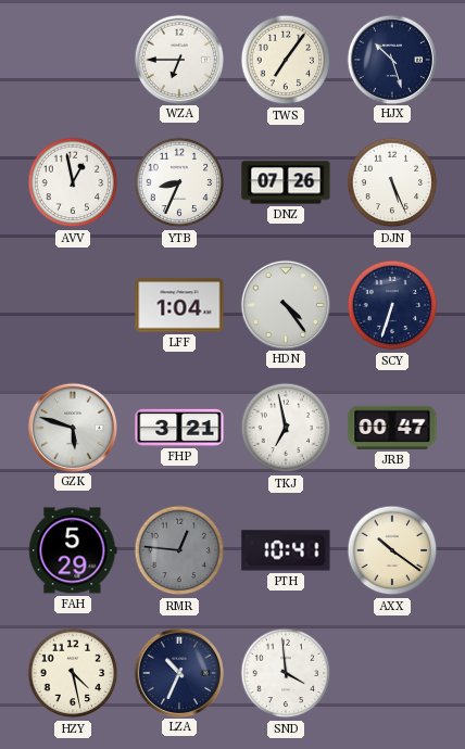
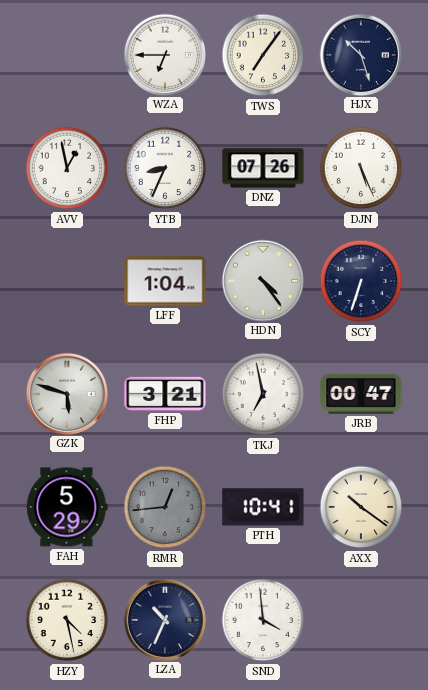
RMR: 12:46 -> 12:44
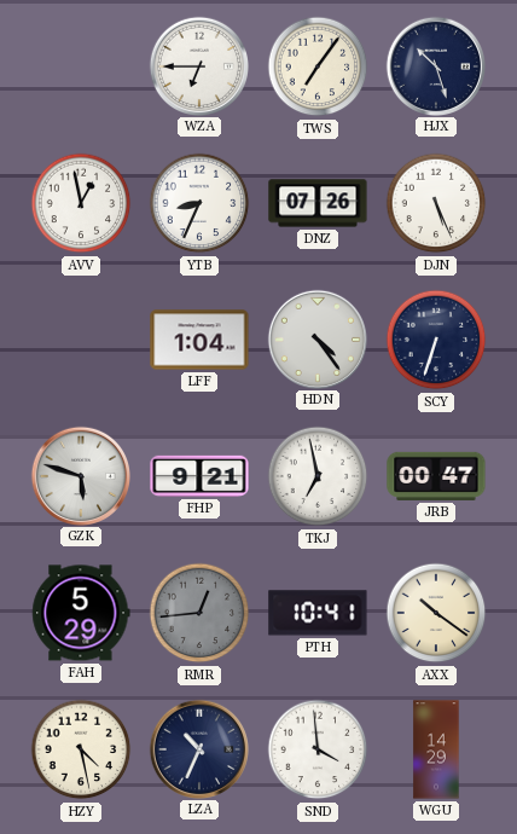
FHP: 3:21 -> 9:21
WGU: none -> 14:29
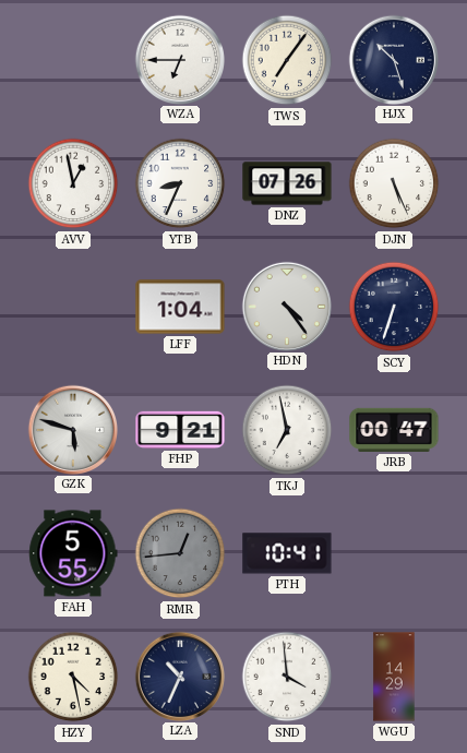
FAH: 5:29 -> 5:55
AXX: 10:21 -> none
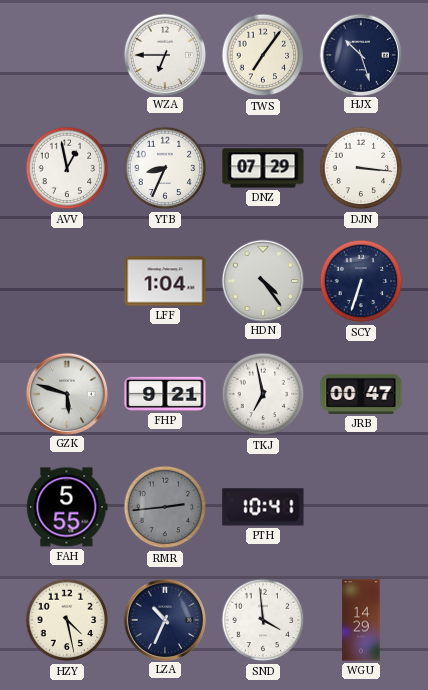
DNZ: 07:26 -> 07:29
DJN: 5:26 -> 3:16
RMR: 12:44 -> 2:44
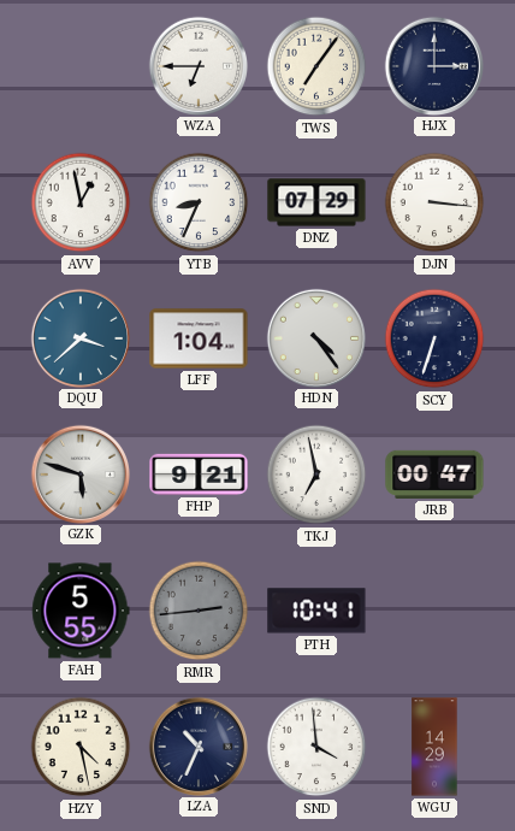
HJX: 10:27 -> 3:00
DQU: none -> 3:38
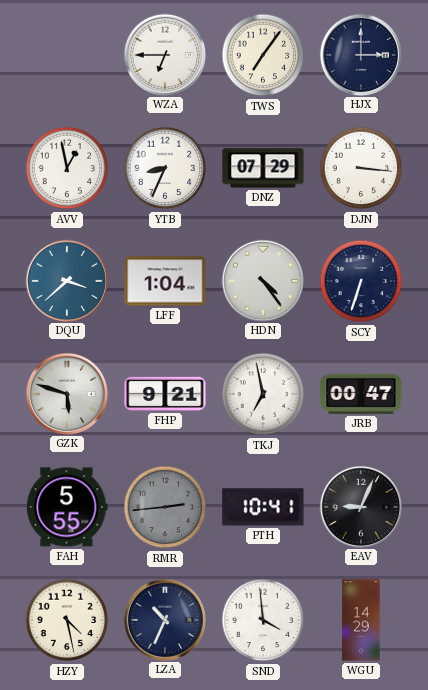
EAV: none -> 9:04
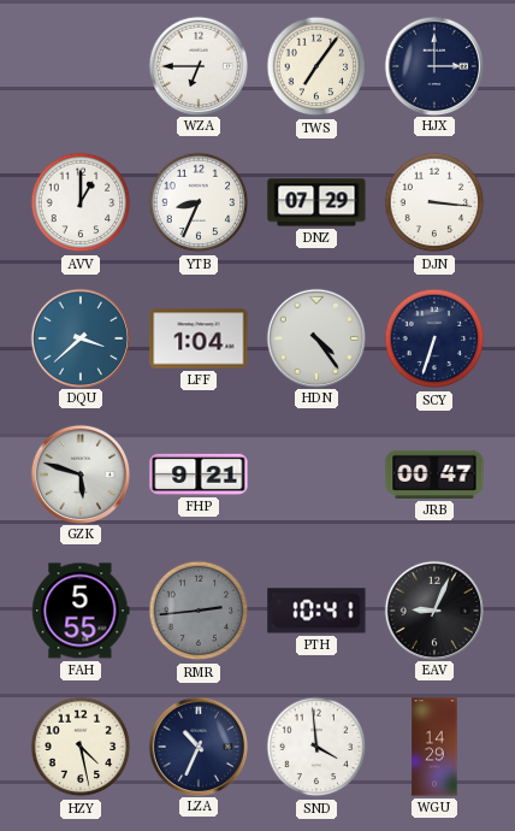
AVV: 12:58 -> 1:00
TKJ: 6:58 -> none
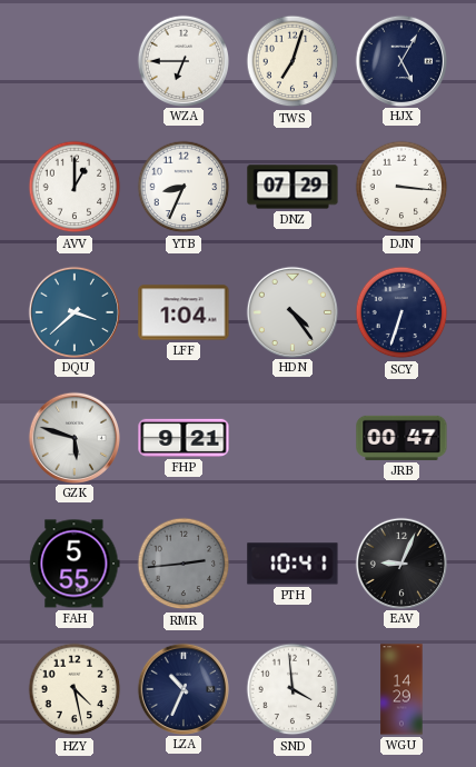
TWS: 7:06 -> 7:03
HJX: 3:00 -> 5:05
